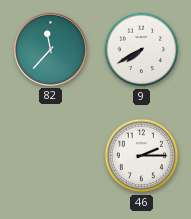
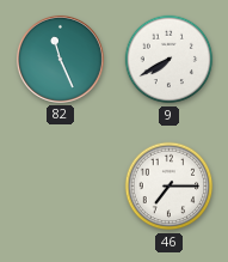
82: 11:37 -> 11:26
46: 2:15 -> 7:15
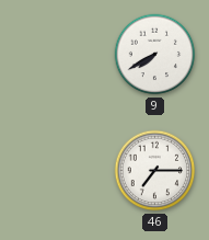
82: 11:26 -> none
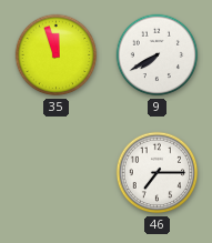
35: none -> 11:57
